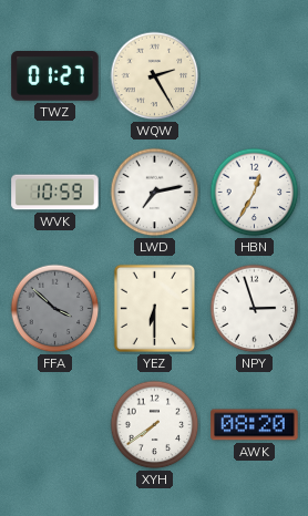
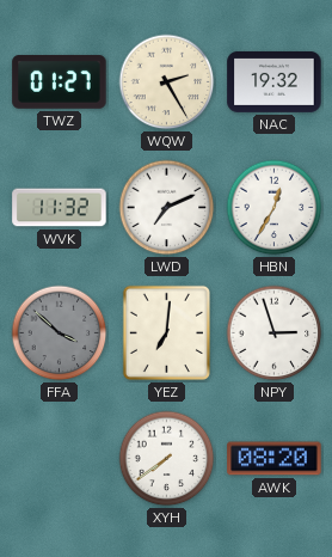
NAC: none -> 19:32
WVK: 10:59 -> 11:32
LWD: 7:13 -> 7:11
YEZ: 6:30 -> 7:01
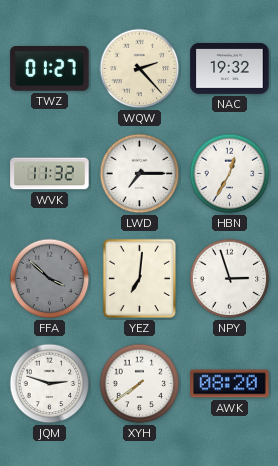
WQW: 2:25 -> 2:23
LWD: 7:11 -> 7:15
JQM: none -> 2:48
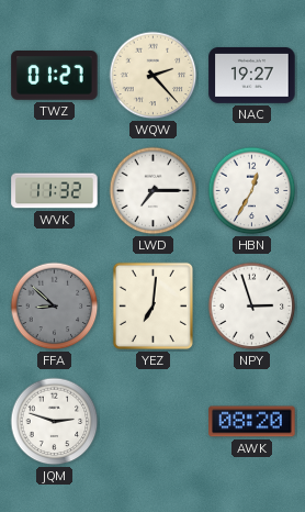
NAC: 19:32 -> 19:27
FFA: 3:52 -> 8:52
XYH: 7:39 -> none
